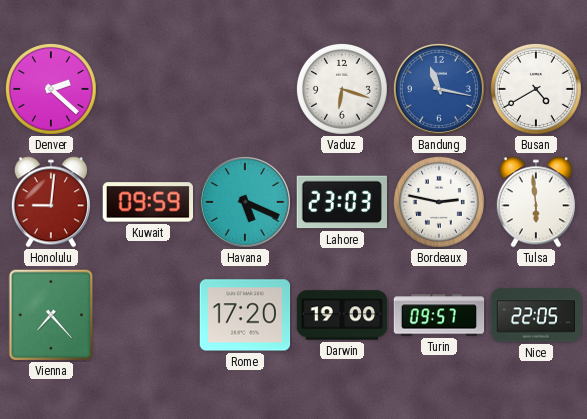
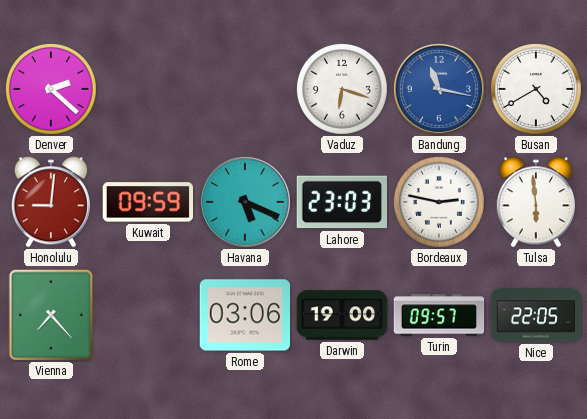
Rome: 17:20 -> 03:06
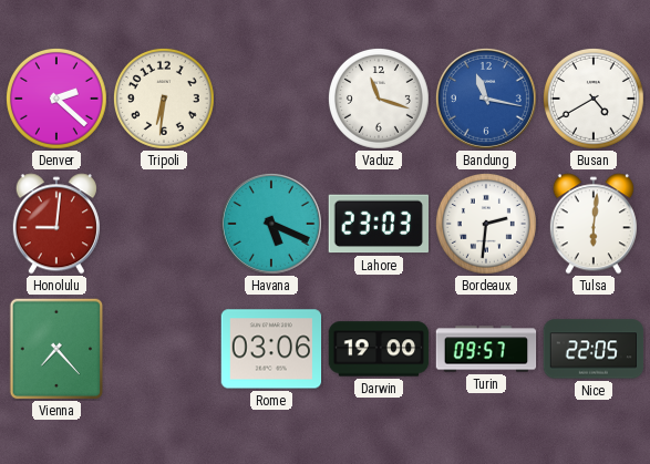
Tripoli: none -> 6:31
Vaduz: 6:18 -> 11:18
Kuwait: 09:59 -> none
Bordeaux: 2:47 -> 2:31
Tulsa: 5:59 -> 6:01
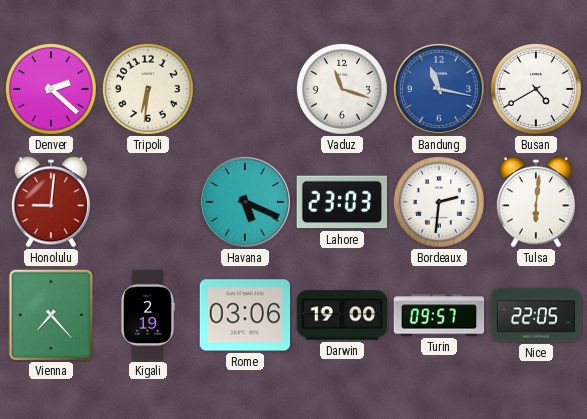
Kigali: none -> 2:19
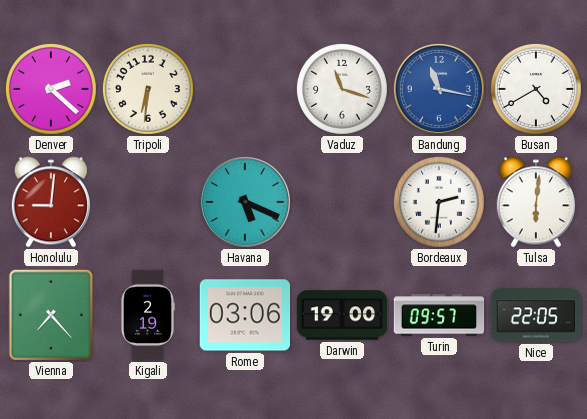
Lahore: 23:03 -> none
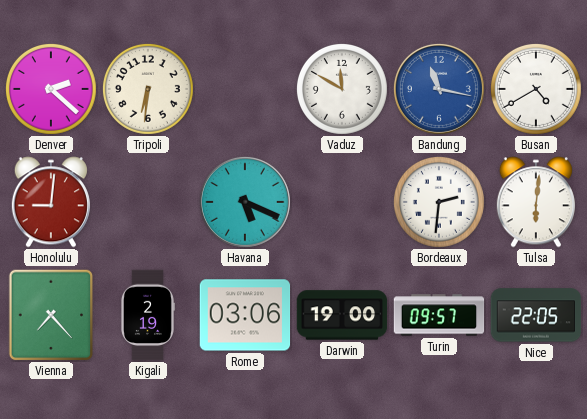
Vaduz: 11:18 -> 11:50
